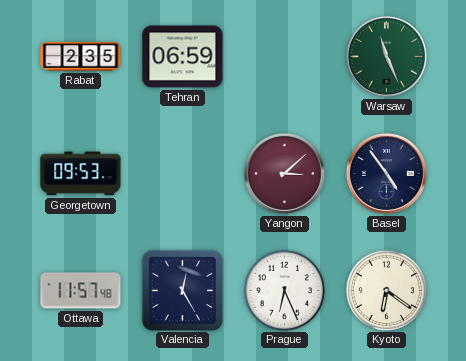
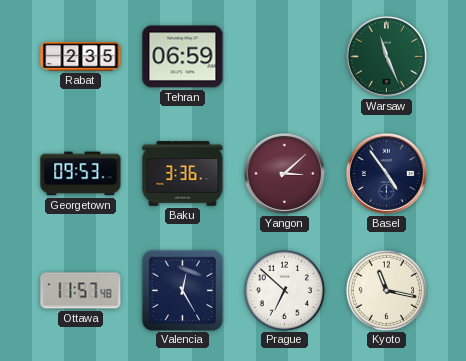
Baku: none -> 3:36
Prague: 6:26 -> 6:52
Kyoto: 6:21 -> 11:17
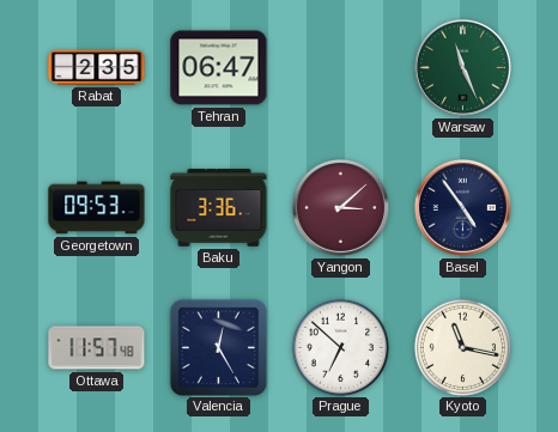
Tehran: 06:59 -> 06:47
